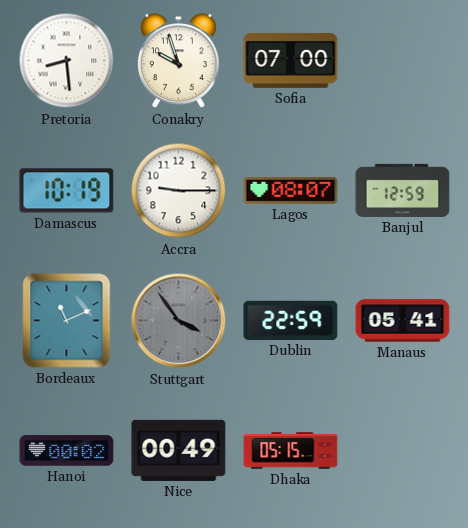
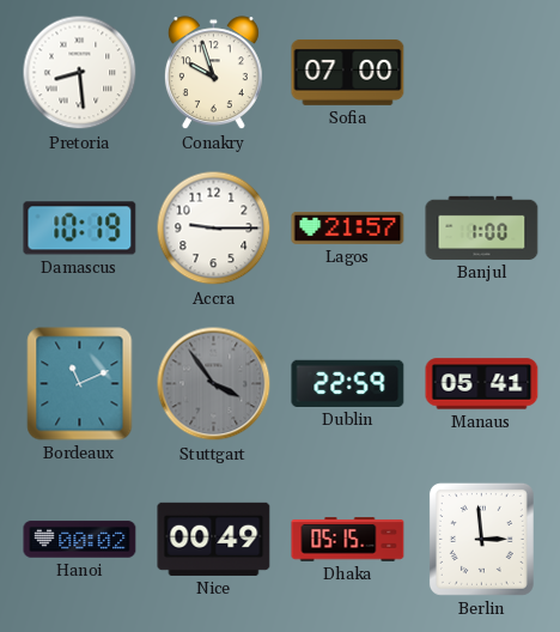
Lagos: 08:07 -> 21:57
Banjul: 12:59 -> 1:00
Berlin: none -> 2:59
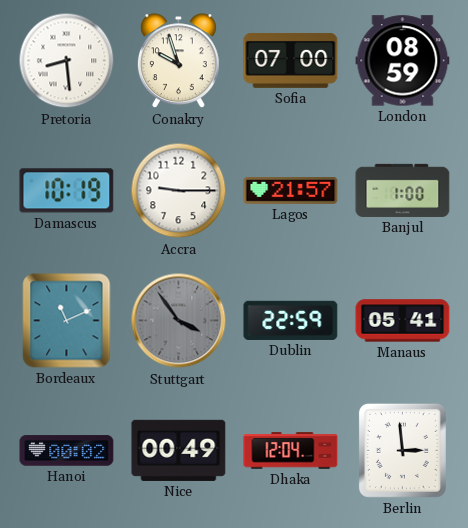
London: none -> 08:59
Dhaka: 05:15 -> 12:04
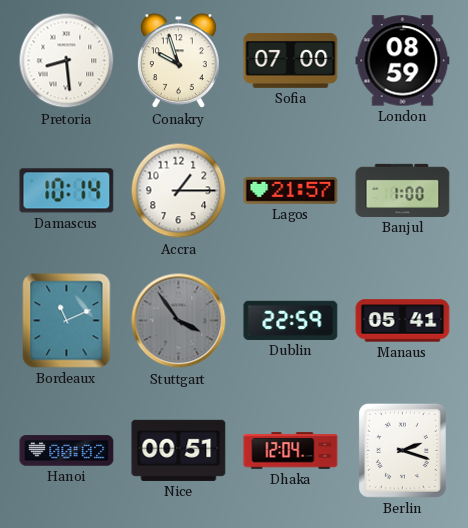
Damascus: 10:19 -> 10:14
Accra: 9:15 -> 1:15
Nice: 00:49 -> 00:51
Berlin: 2:59 -> 2:18
